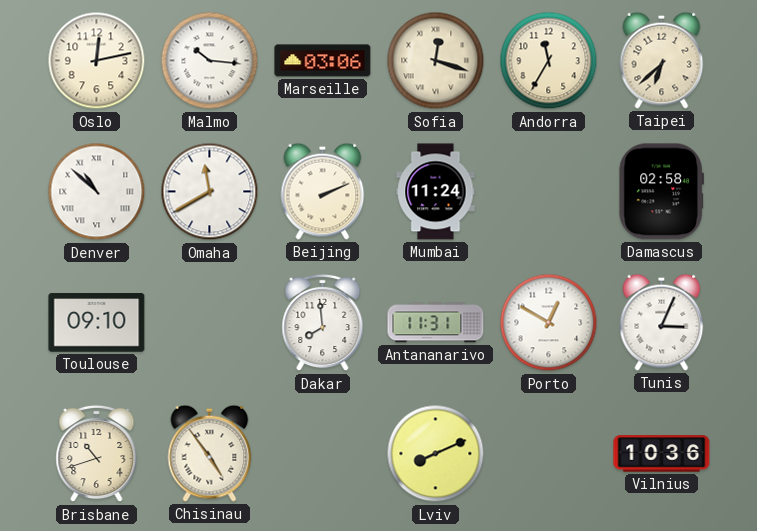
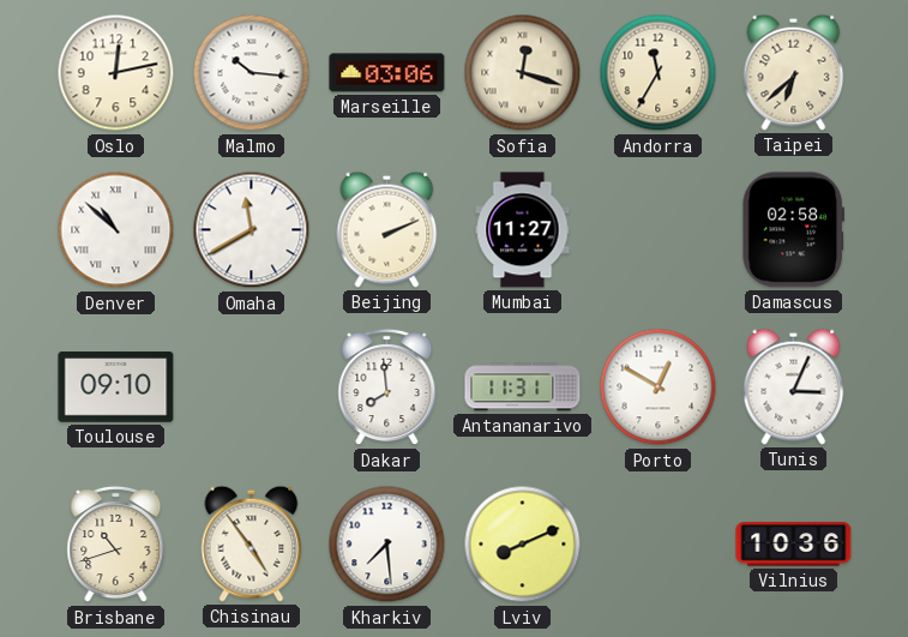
Mumbai: 11:24 -> 11:27
Kharkiv: none -> 7:29
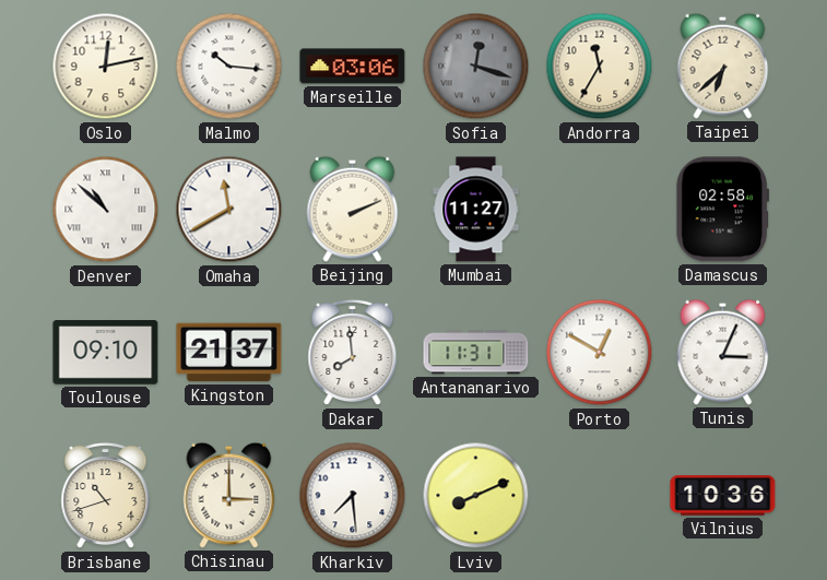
Sofia dial: cream -> grey
Kingston: none -> 21:37
Chisinau: 4:54 -> 3:00
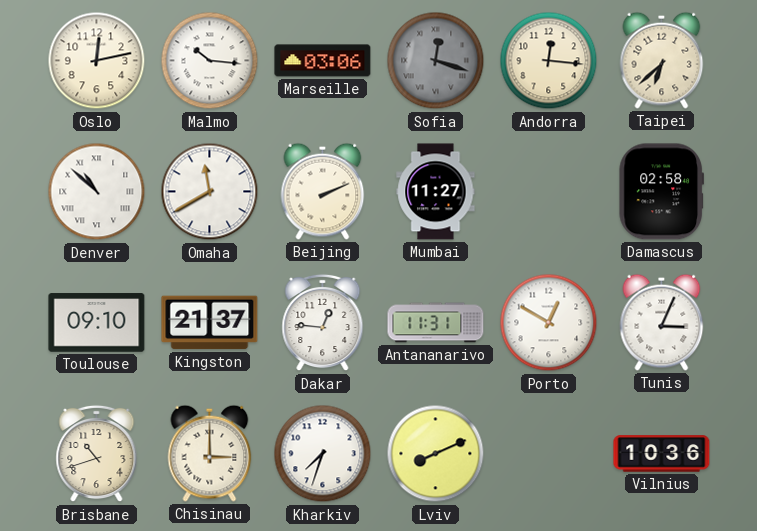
Andorra: 11:35 -> 12:16
Dakar: 7:59 -> 12:46
Kharkiv: 7:29 -> 7:33
